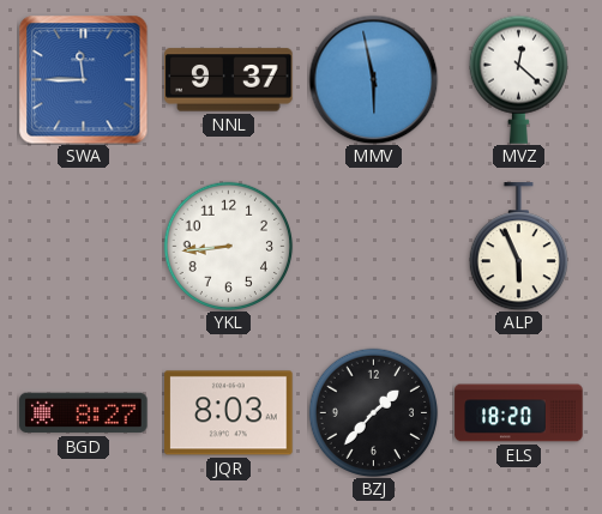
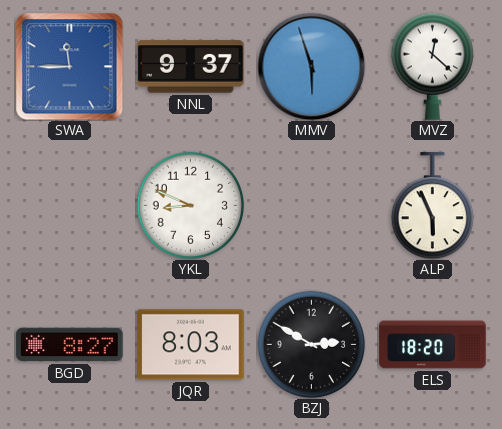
MMV: 5:58 -> 5:57
YKL: 8:44 -> 8:49
BZJ: 1:37 -> 2:50
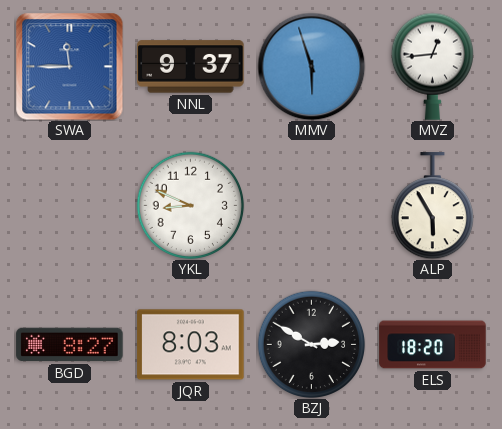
MVZ: 12:22 -> 12:44
ALP: 5:56 -> 5:55
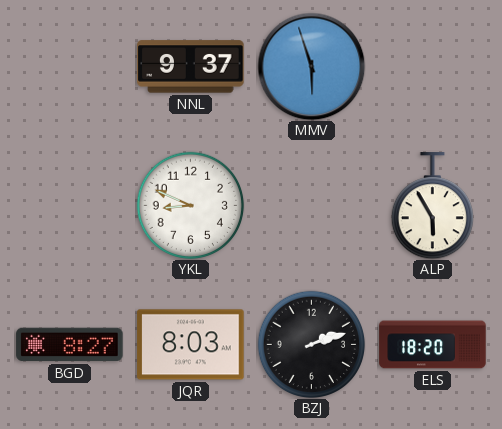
SWA: 11:45 -> none
MVZ: 12:44 -> none
BZJ: 2:50 -> 2:12
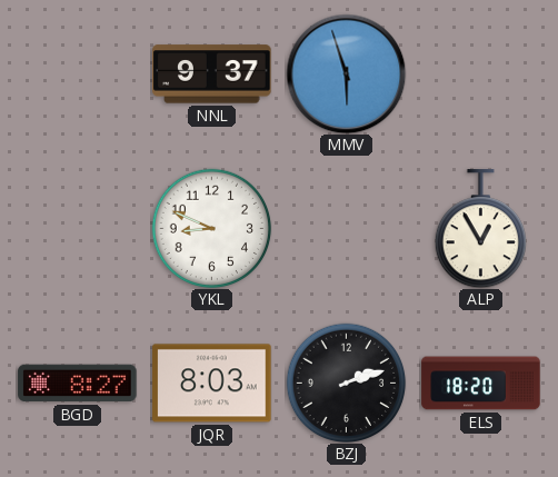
ALP: 5:55 -> 12:55
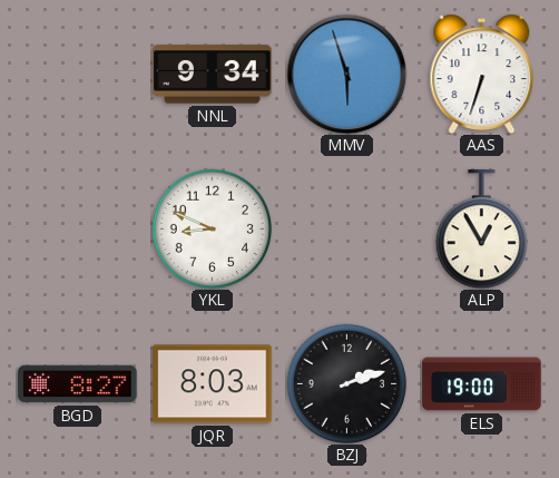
NNL: 9:37 -> 9:34
AAS: none -> 6:33
ELS: 18:20 -> 19:00
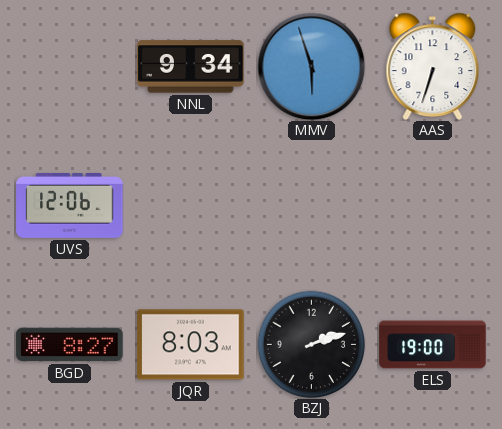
UVS: none -> 12:06
YKL: 8:49 -> none
ALP: 12:55 -> none
